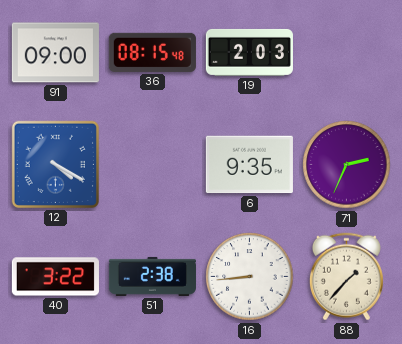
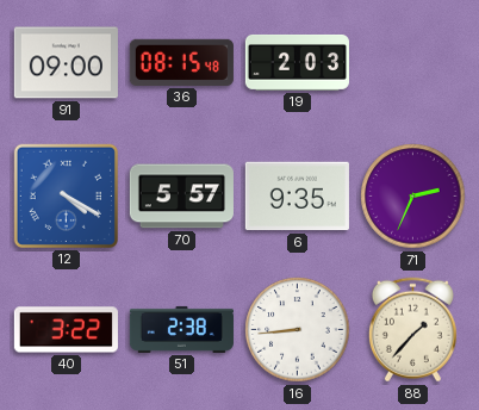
70: none -> 5:57
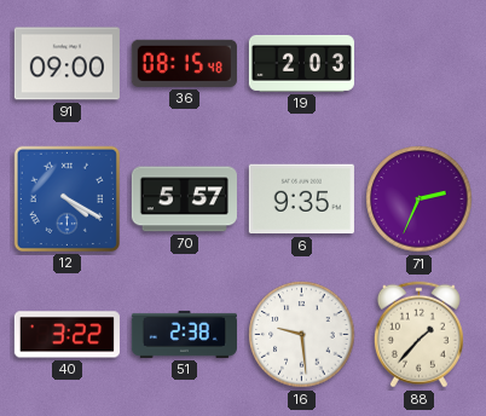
16: 8:44 -> 9:29
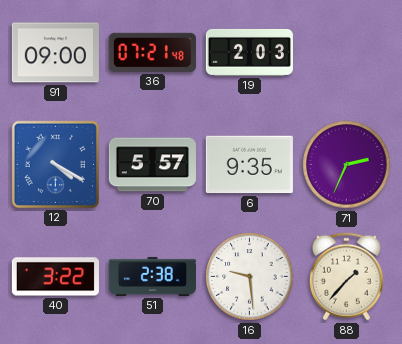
36: 08:15 -> 07:21
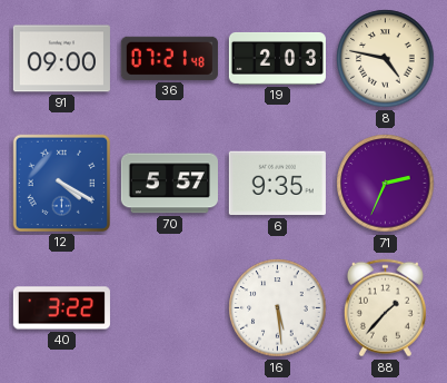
8: none -> 4:47
51: 2:38 -> none
16: 9:29 -> 5:29
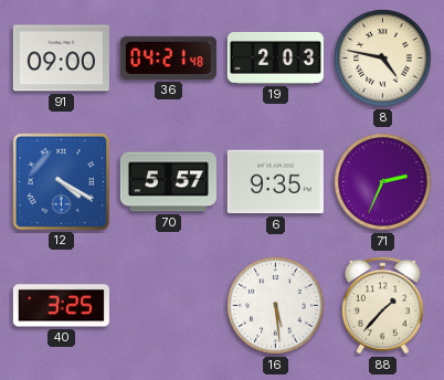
36: 07:21 -> 04:21
40: 3:22 -> 3:25
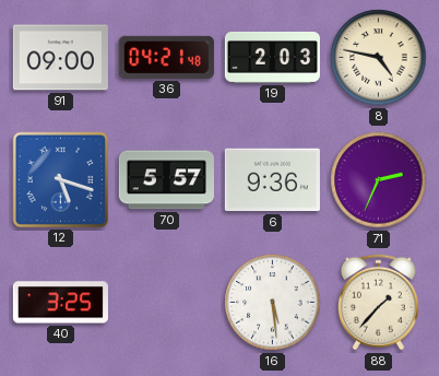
12: 4:20 -> 5:18
6: 9:35 -> 9:36
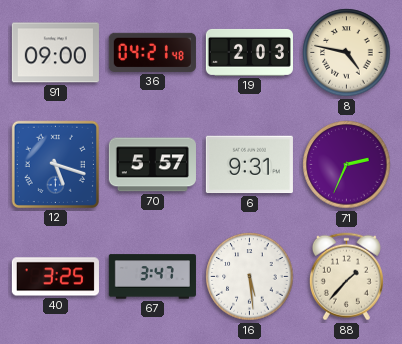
6: 9:36 -> 9:31
67: none -> 3:47
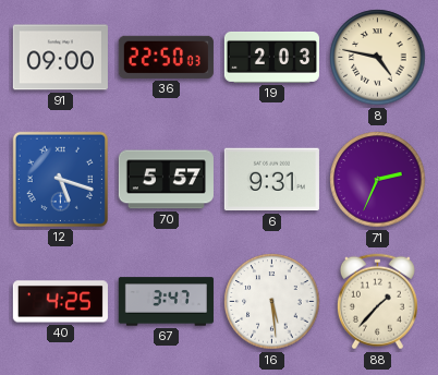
36: 04:21 -> 22:50
40: 3:25 -> 4:25
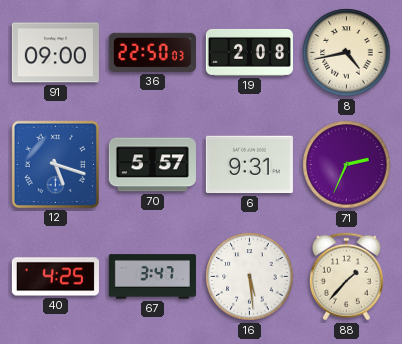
19: 2:03 -> 2:08
8: 4:47 -> 4:43
